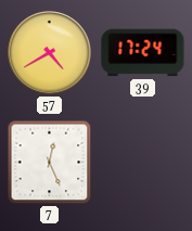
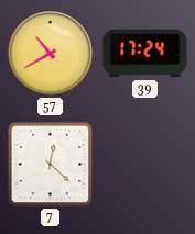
57: 4:40 -> 10:40
7: 12:26 -> 12:22
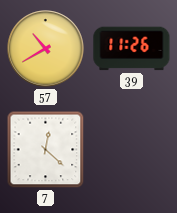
39: 17:24 -> 11:26
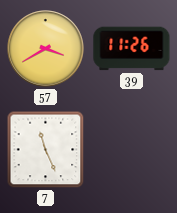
57: 10:40 -> 3:40
7: 12:22 -> 11:26
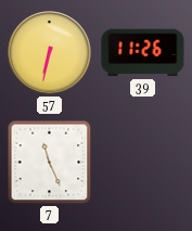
57: 3:40 -> 6:32
